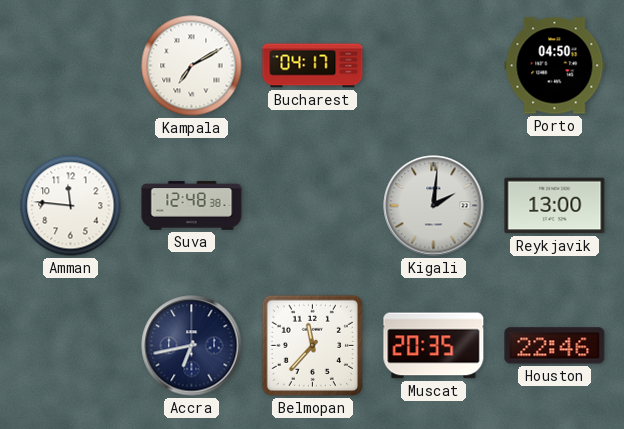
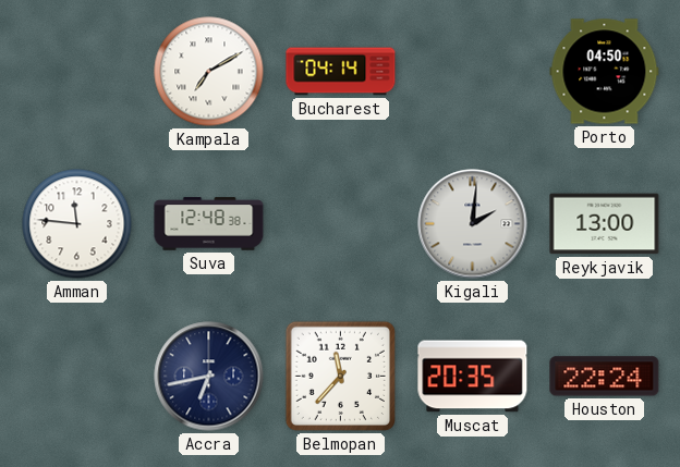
Bucharest: 04:17 -> 04:14
Houston: 22:46 -> 22:24
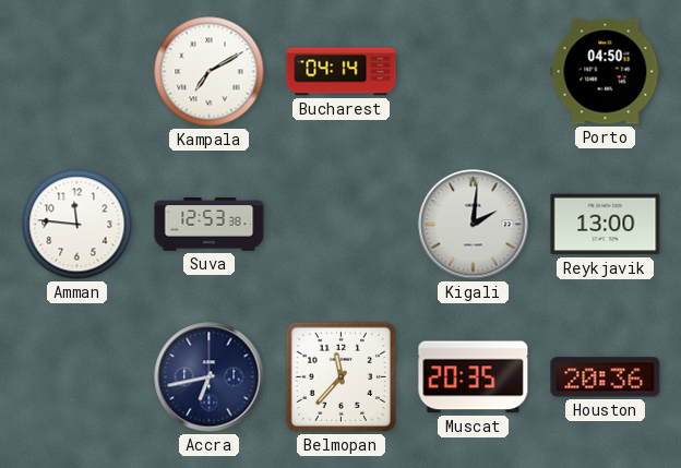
Suva: 12:48 -> 12:53
Houston: 22:24 -> 20:36
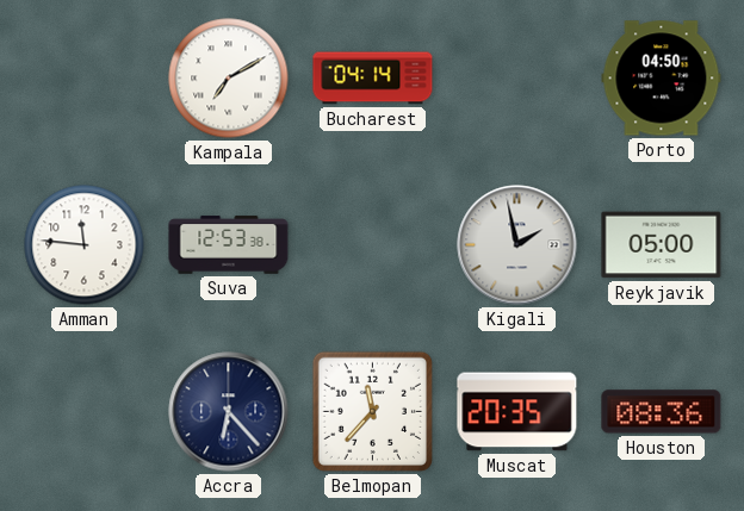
Kigali: 2:01 -> 1:58
Reykjavik: 13:00 -> 05:00
Accra: 6:43 -> 6:23
Houston: 20:36 -> 08:36
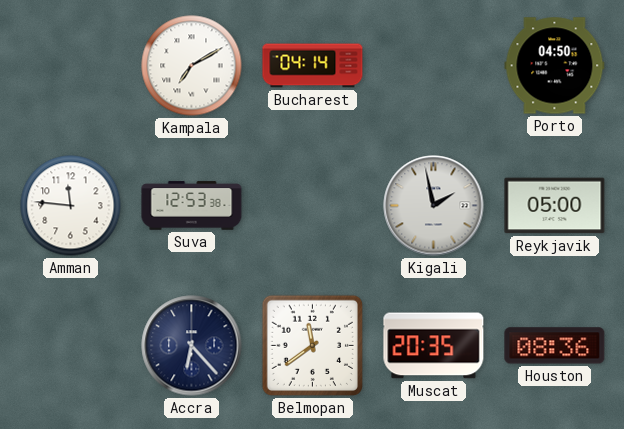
Belmopan: 11:37 -> 11:39
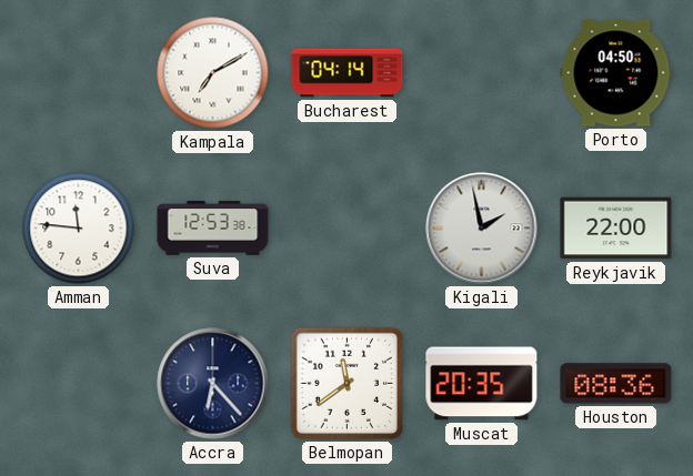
Reykjavik: 05:00 -> 22:00
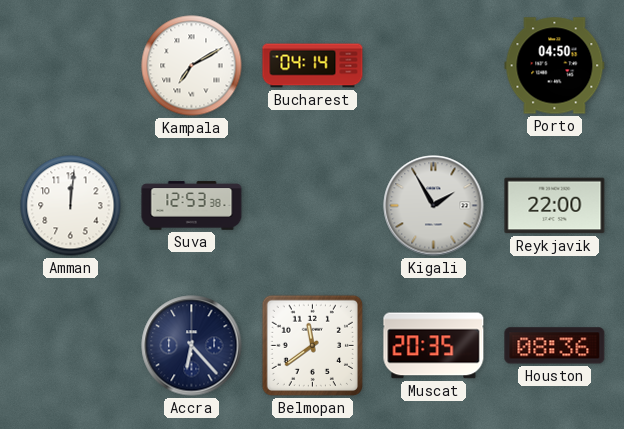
Amman: 11:46 -> 12:01
Kigali: 1:58 -> 1:55
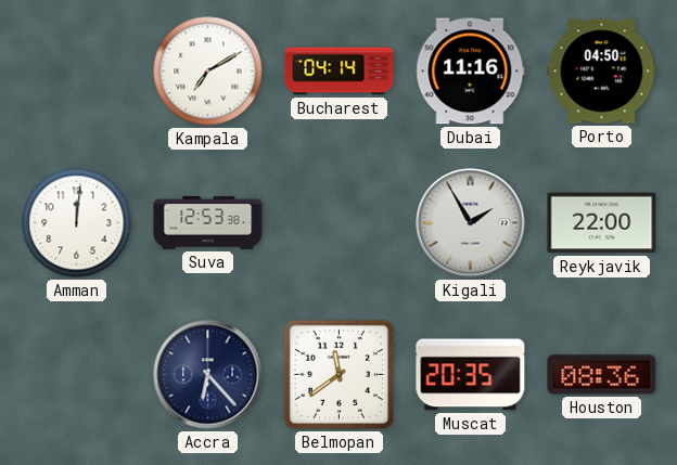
Dubai: none -> 11:16
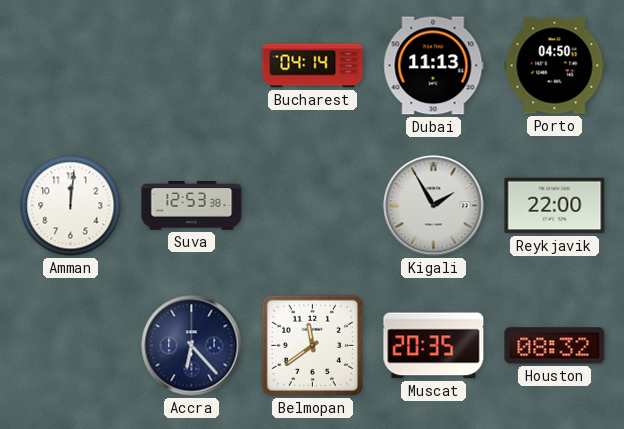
Kampala: 7:10 -> none
Dubai: 11:16 -> 11:13
Houston: 08:36 -> 08:32
